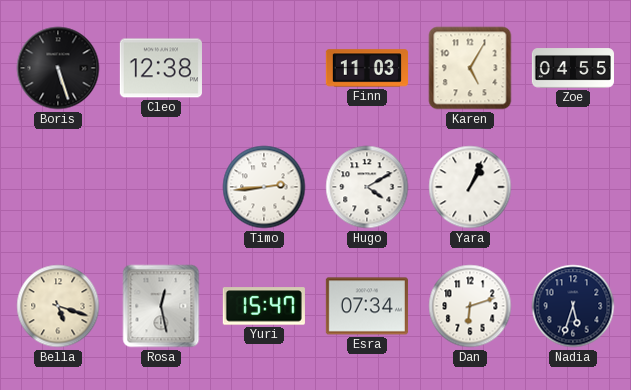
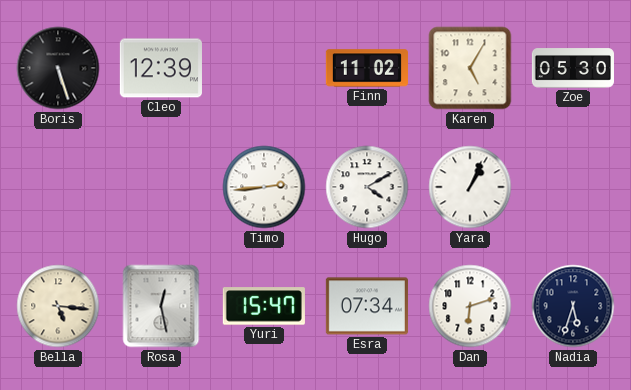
Cleo: 12:38 -> 12:39
Finn: 11:03 -> 11:02
Zoe: 04:55 -> 05:30
Bella: 5:18 -> 5:16
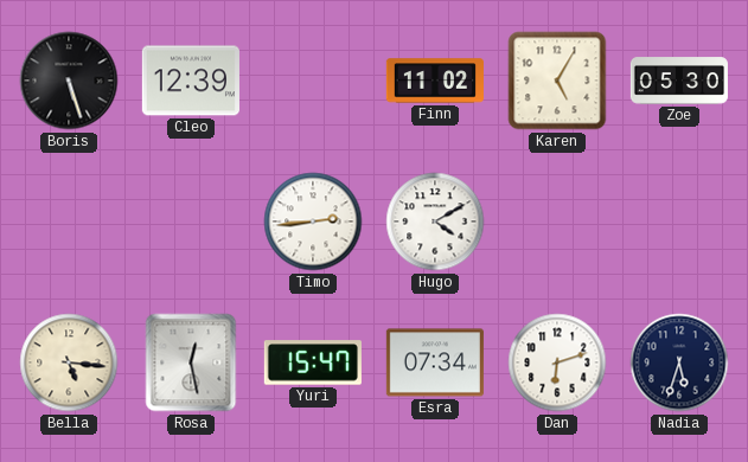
Yara: 1:04 -> none
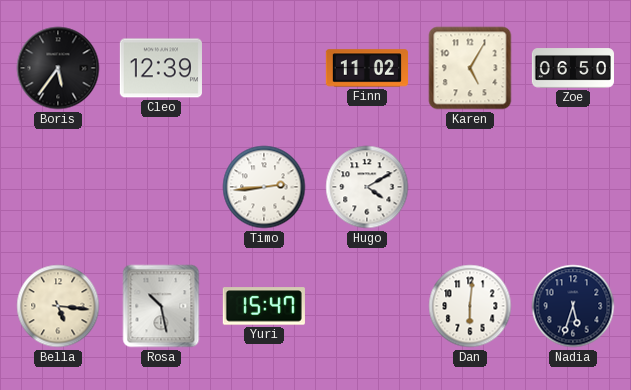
Boris: 5:27 -> 5:36
Zoe: 05:30 -> 06:50
Rosa: 12:28 -> 10:28
Esra: 07:34 -> none
Dan: 6:12 -> 6:01
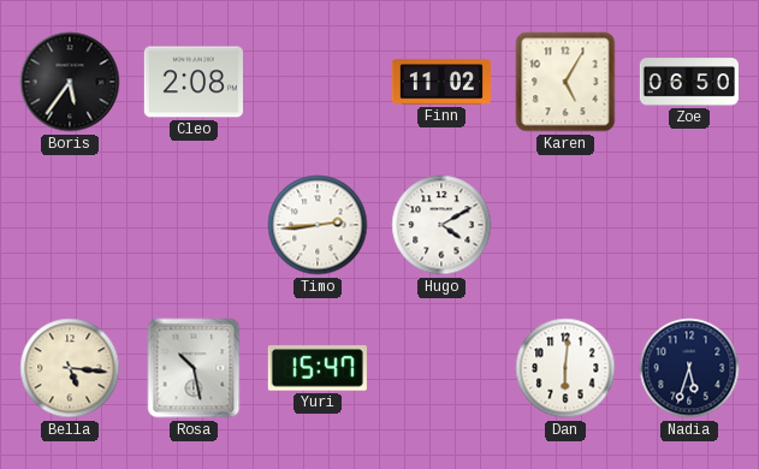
Cleo: 12:39 -> 2:08
